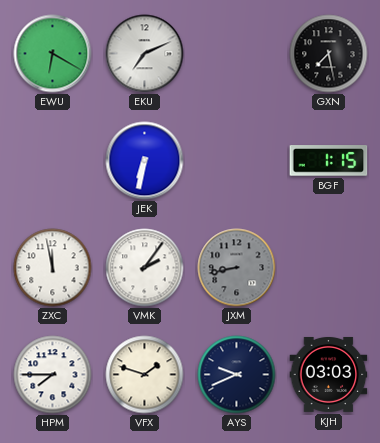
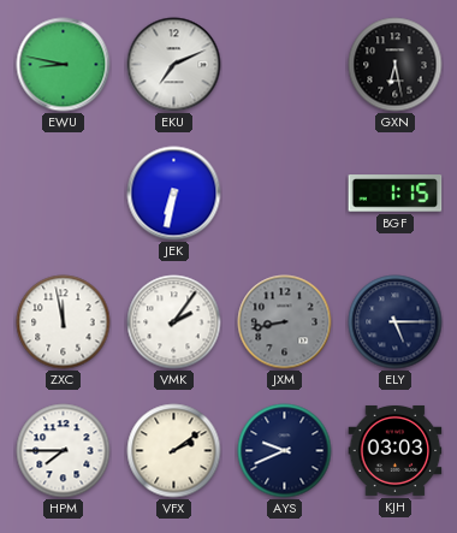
EWU: 6:20 -> 8:47
GXN: 7:28 -> 6:28
ELY: none -> 5:15
VFX: 1:48 -> 2:09
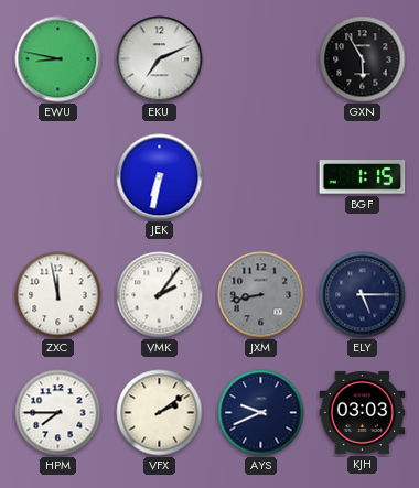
GXN: 6:28 -> 5:55
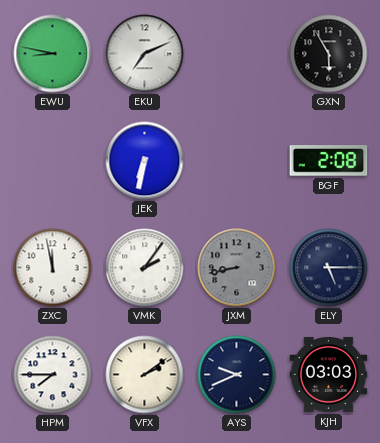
BGF: 1:15 -> 2:08
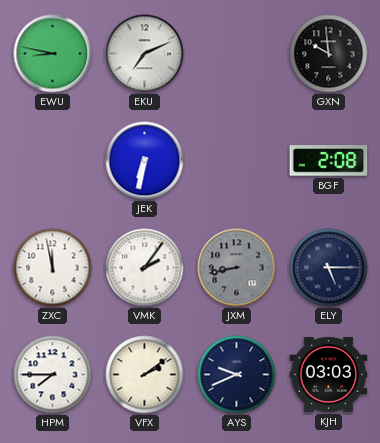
GXN: 5:55 -> 9:59
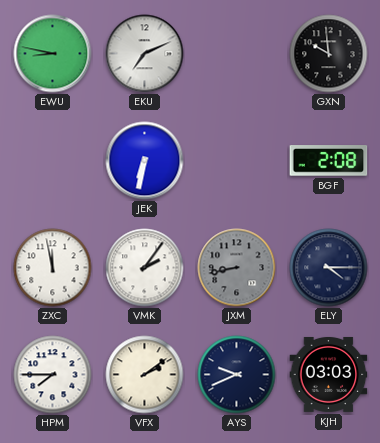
ELY: 5:15 -> 4:15
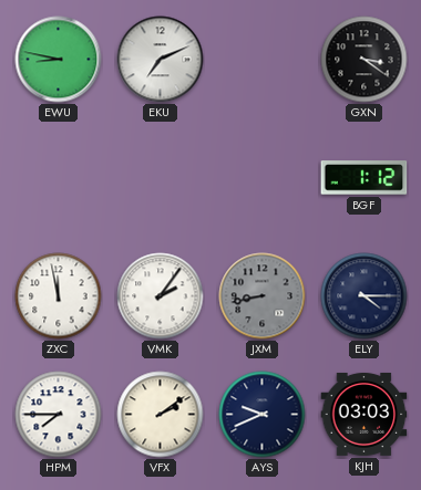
GXN: 9:59 -> 3:21
JEK: 6:32 -> none
BGF: 2:08 -> 1:12
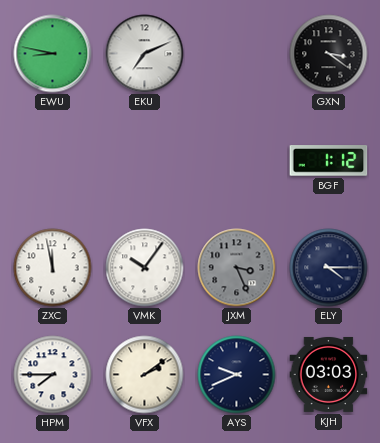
VMK: 2:06 -> 10:06
JXM: 8:43 -> 3:26
